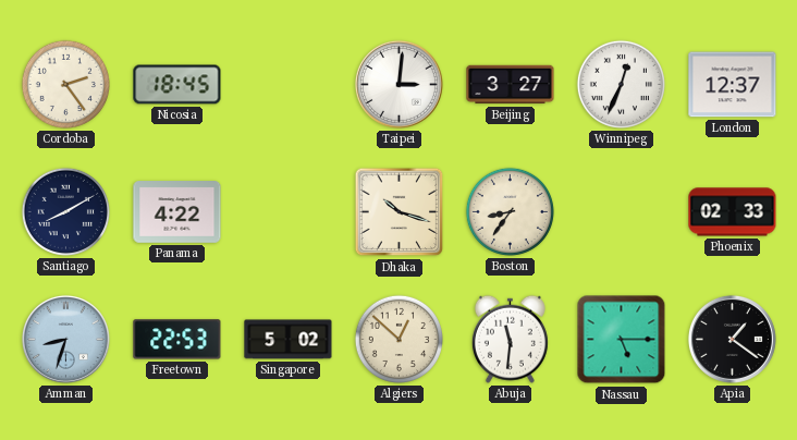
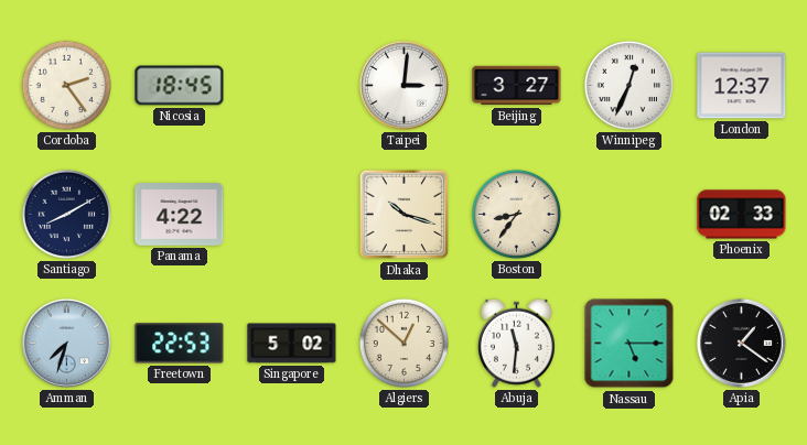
Amman: 8:33 -> 7:33
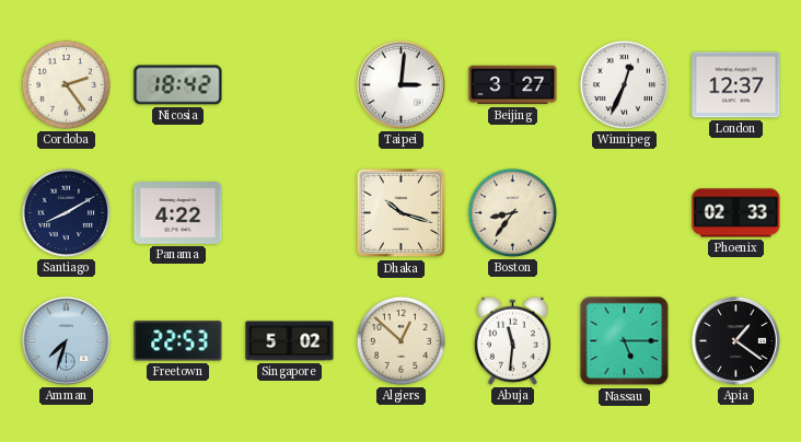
Nicosia: 18:45 -> 18:42
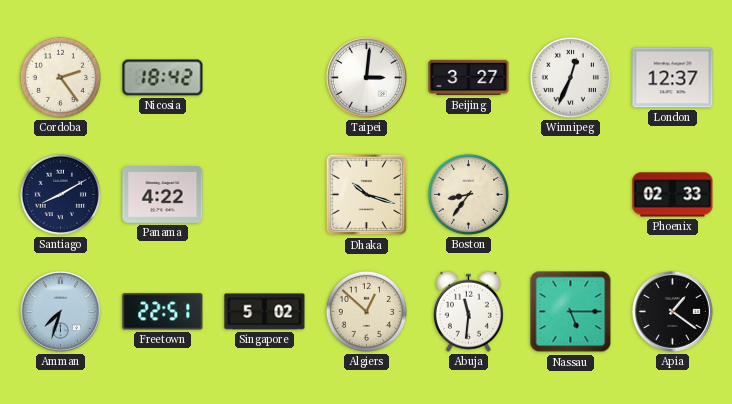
Freetown: 22:53 -> 22:51
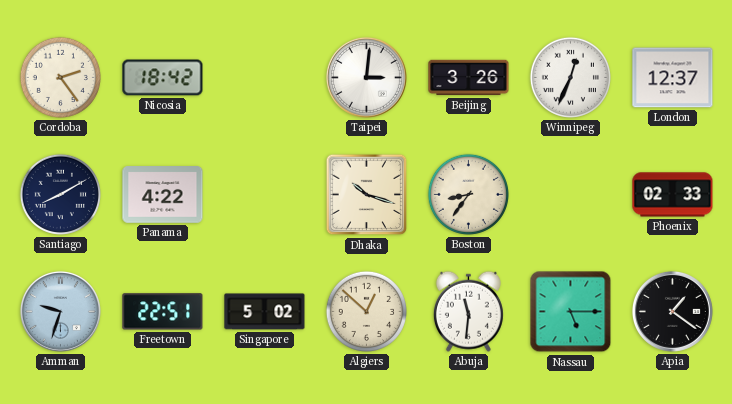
Beijing: 3:27 -> 3:26
Amman: 7:33 -> 9:33
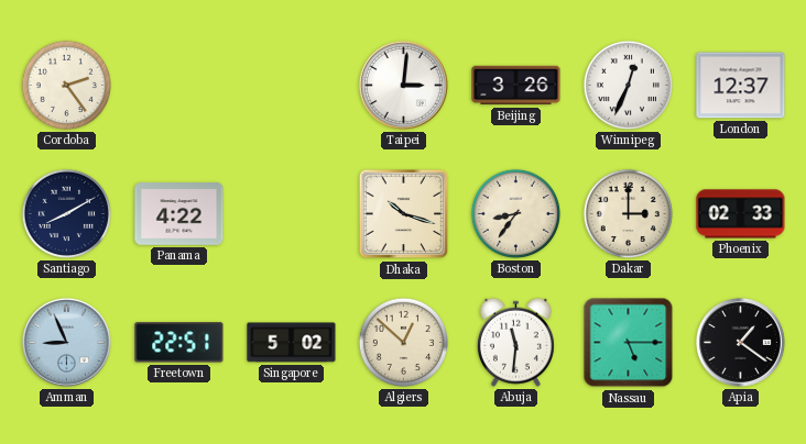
Nicosia: 18:42 -> none
Dakar: none -> 3:00
Amman: 9:33 -> 8:56
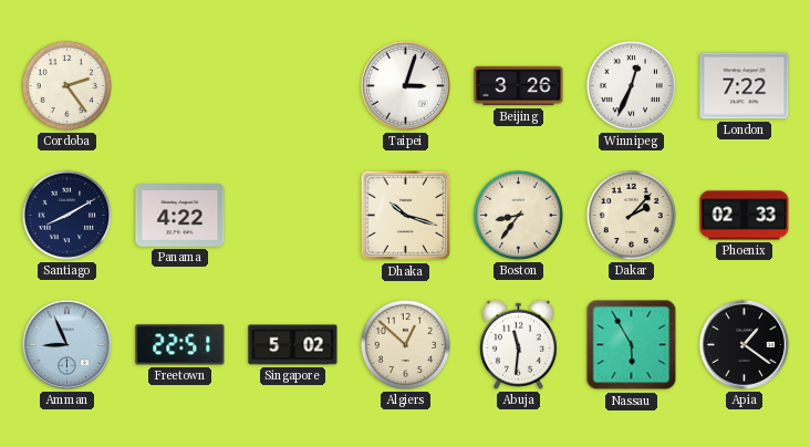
Taipei: 3:01 -> 3:03
London: 12:37 -> 7:22
Dakar: 3:00 -> 2:07
Nassau: 5:15 -> 5:55
